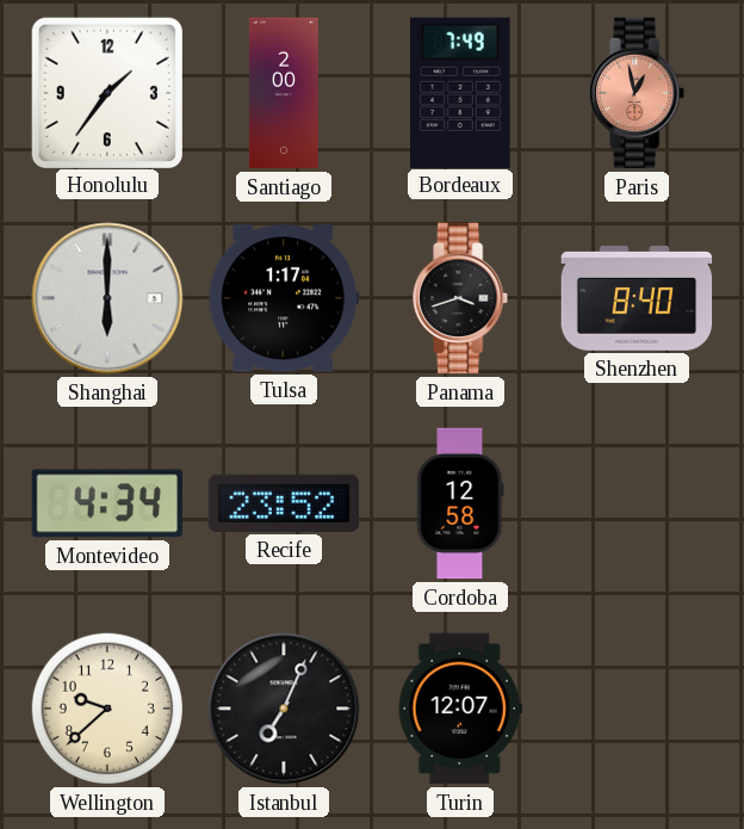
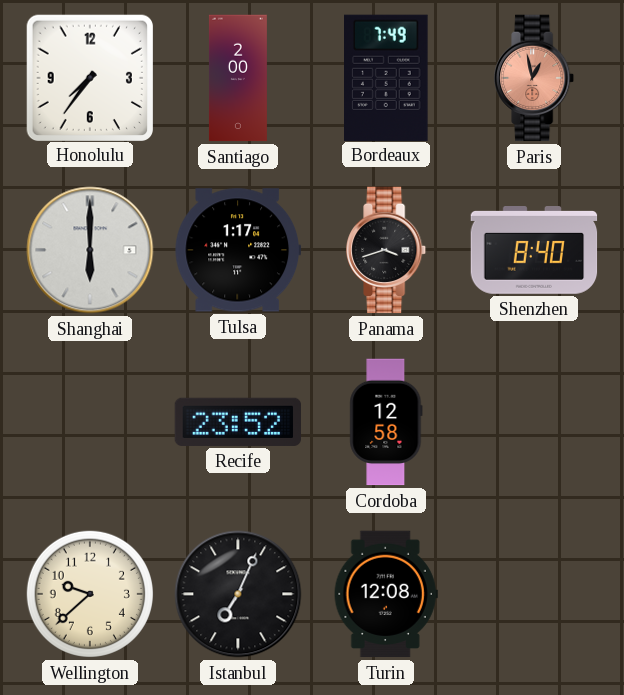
Honolulu: 1:36 -> 7:36
Montevideo: 4:34 -> none
Turin: 12:07 -> 12:08
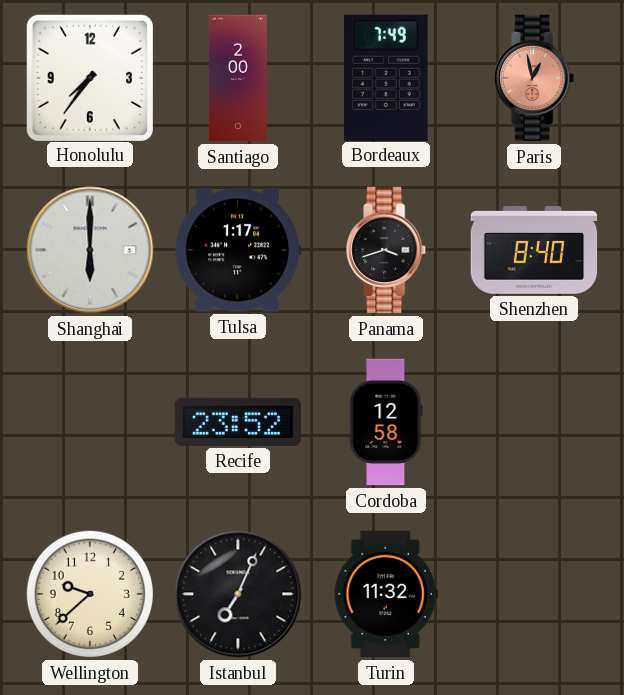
Turin: 12:08 -> 11:32
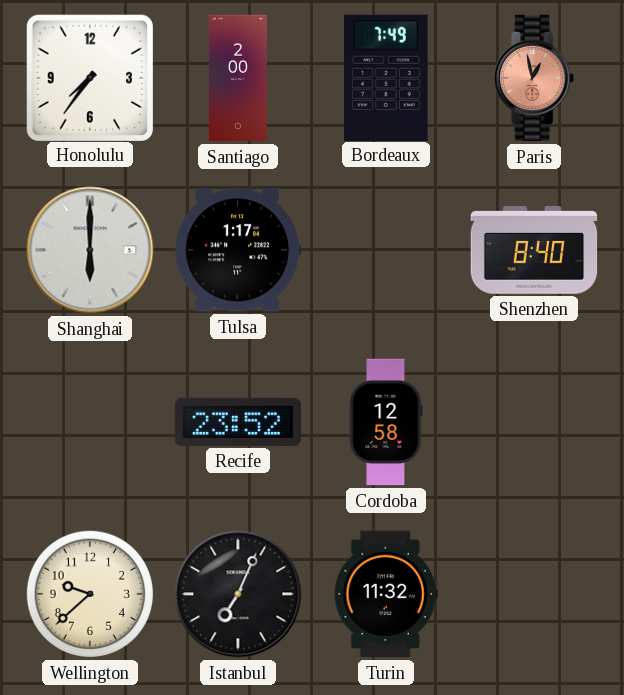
Panama: 3:42 -> none
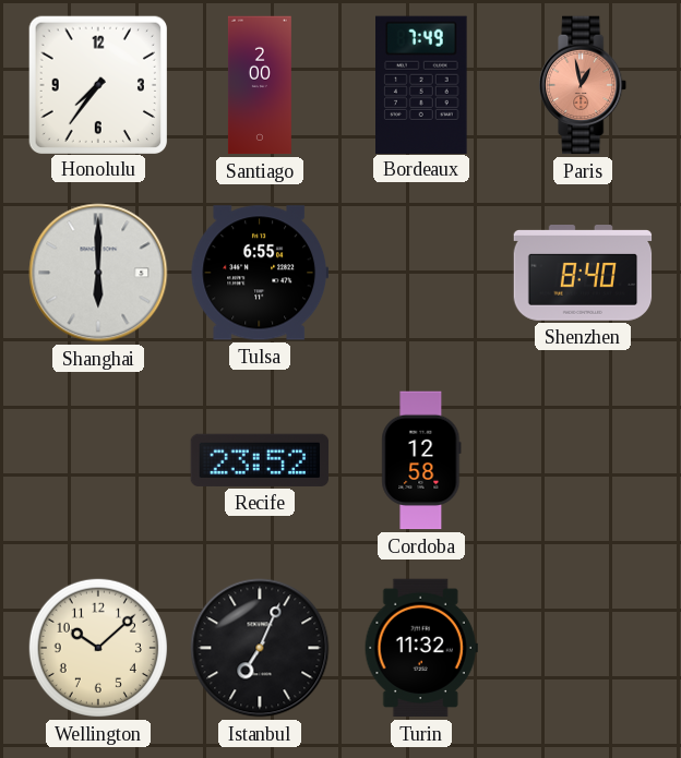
Tulsa: 1:17 -> 6:55
Wellington: 9:38 -> 10:08
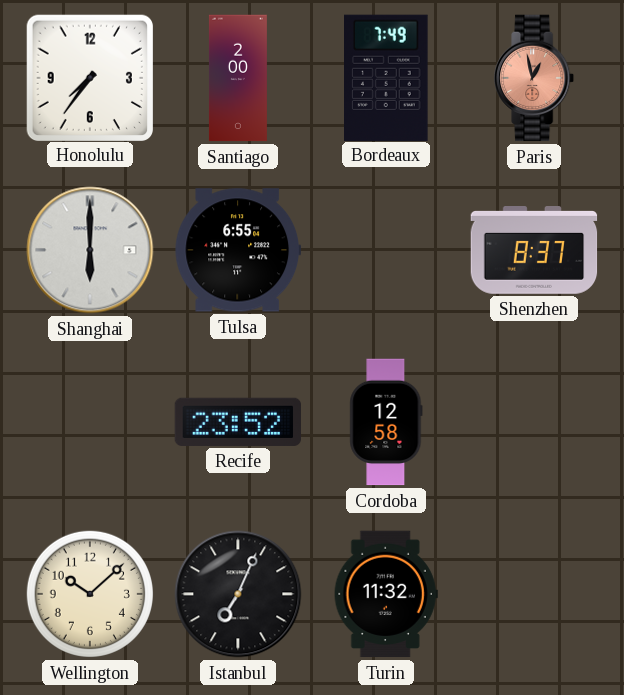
Shenzhen: 8:40 -> 8:37
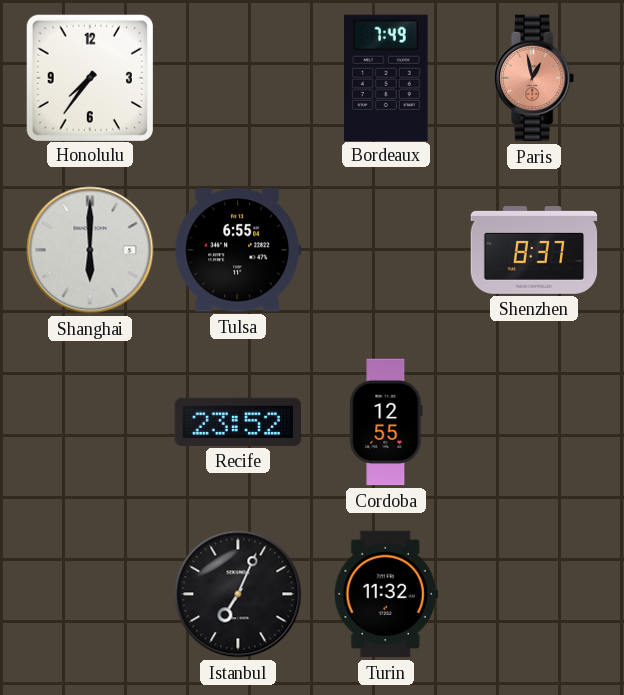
Santiago: 2:00 -> none
Cordoba: 12:58 -> 12:55
Wellington: 10:08 -> none
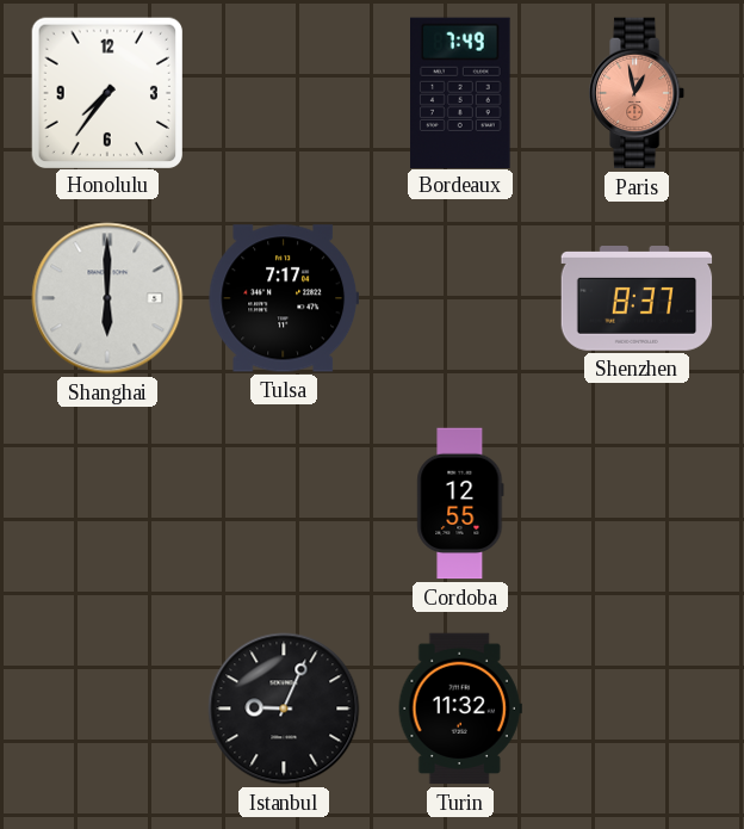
Tulsa: 6:55 -> 7:17
Recife: 23:52 -> none
Istanbul: 7:04 -> 9:04
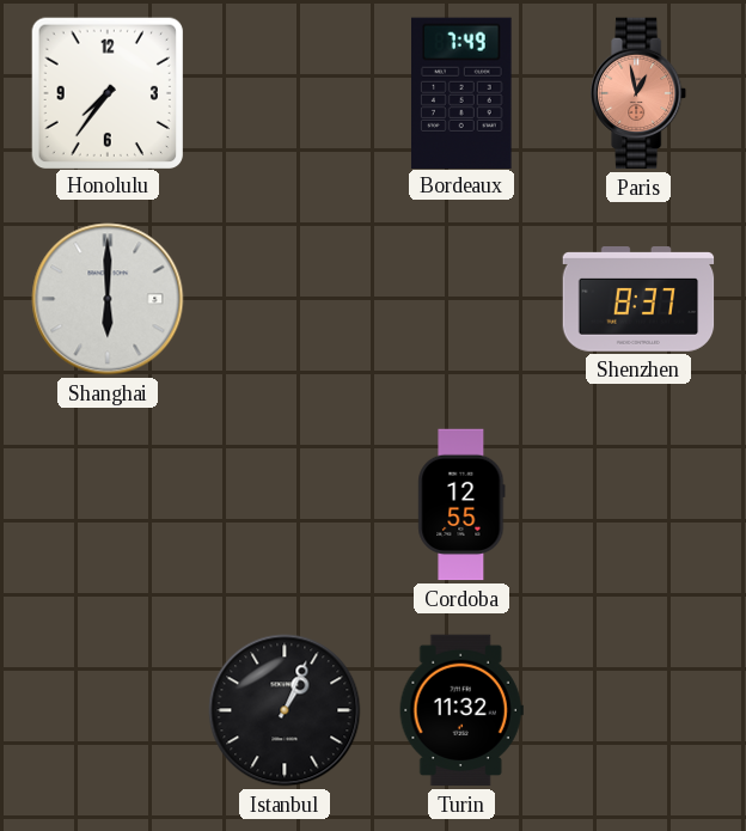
Tulsa: 7:17 -> none
Istanbul: 9:04 -> 1:04
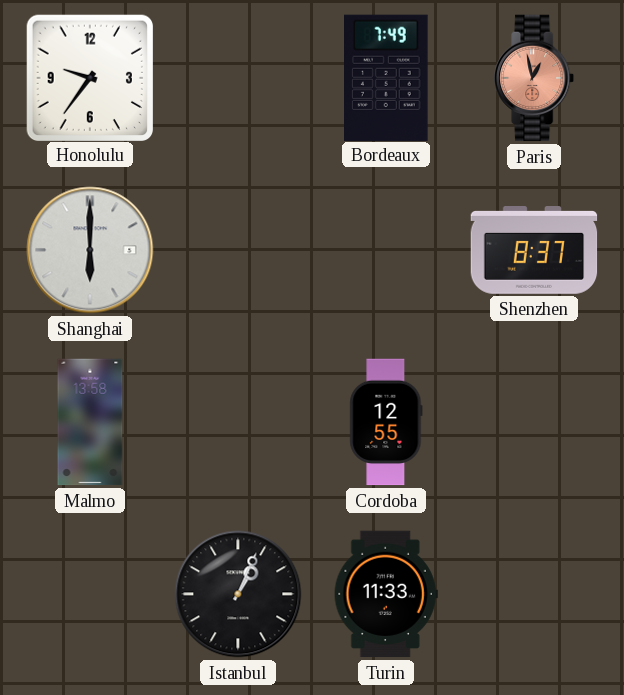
Honolulu: 7:36 -> 9:36
Malmo: none -> 13:58
Turin: 11:32 -> 11:33
